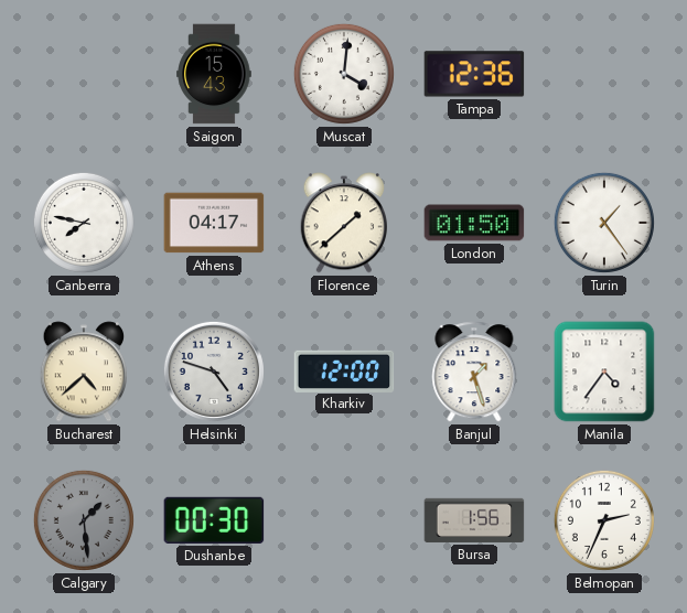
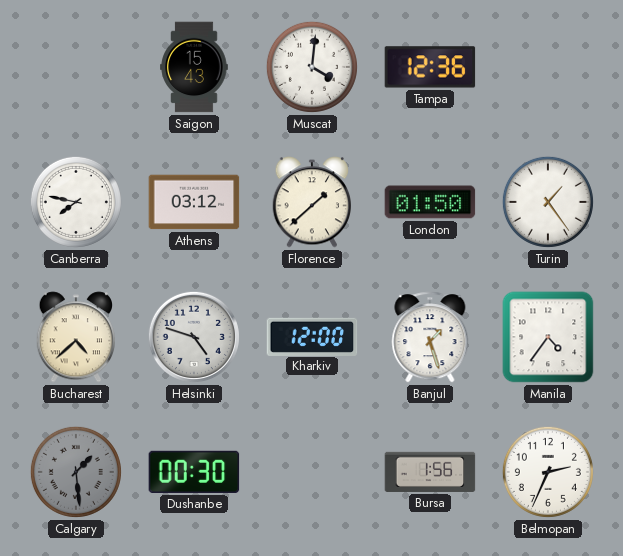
Athens: 04:17 -> 03:12
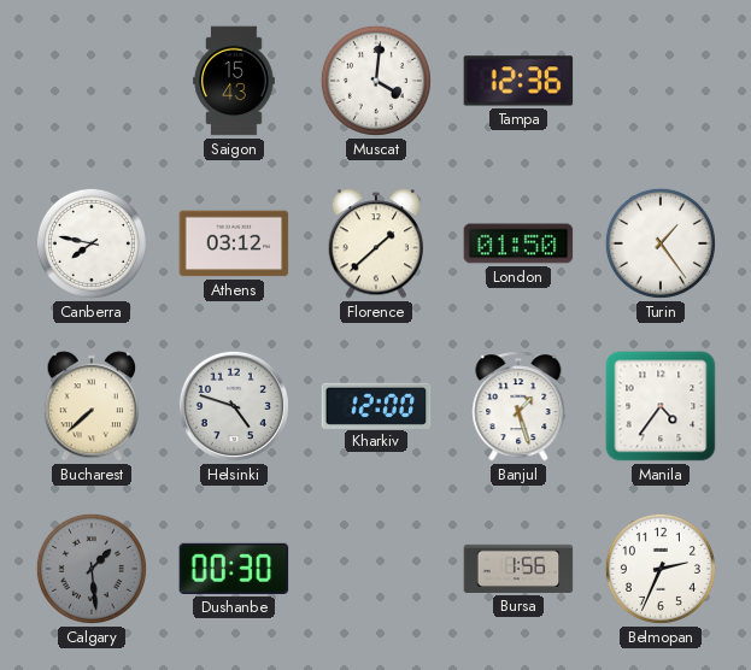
Bucharest: 4:38 -> 7:38
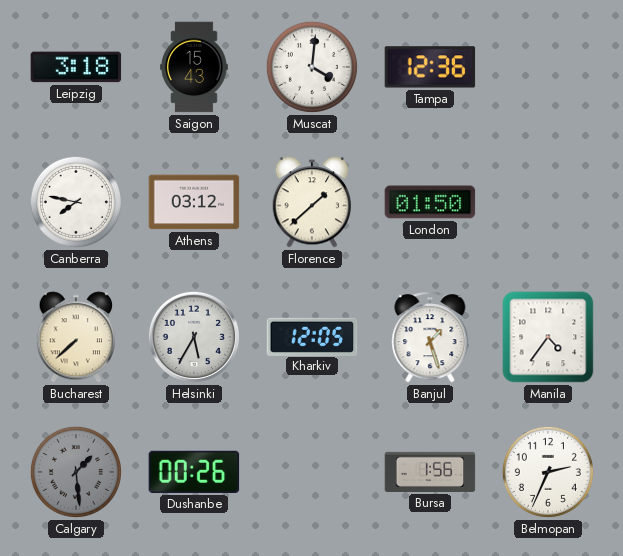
Leipzig: none -> 3:18
Turin: 1:24 -> none
Helsinki: 4:48 -> 5:35
Kharkiv: 12:00 -> 12:05
Dushanbe: 00:30 -> 00:26
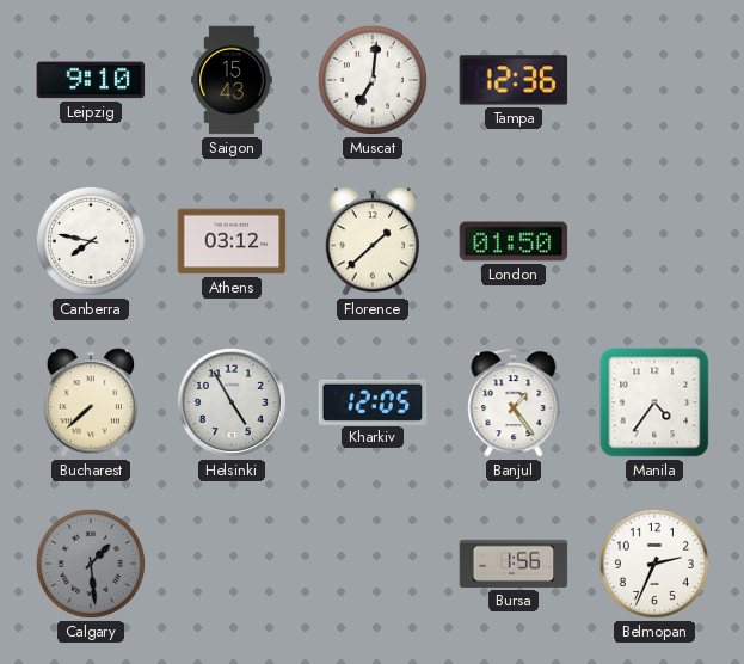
Leipzig: 3:18 -> 9:10
Muscat: 4:01 -> 7:01
Helsinki: 5:35 -> 4:55
Banjul: 1:27 -> 1:24
Dushanbe: 00:26 -> none
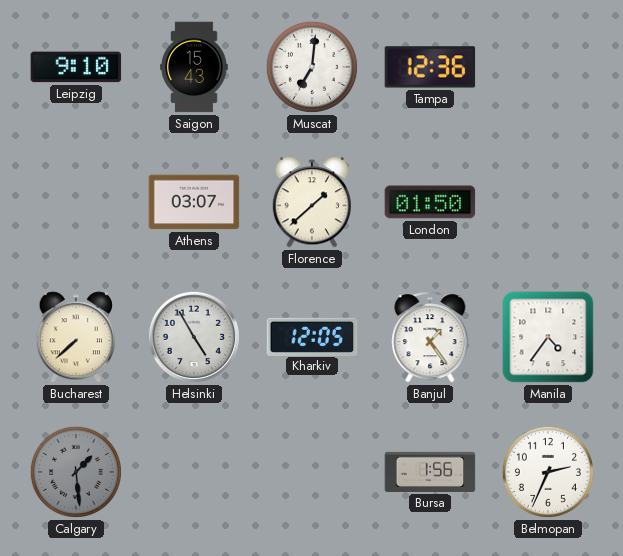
Canberra: 7:47 -> none
Athens: 03:12 -> 03:07
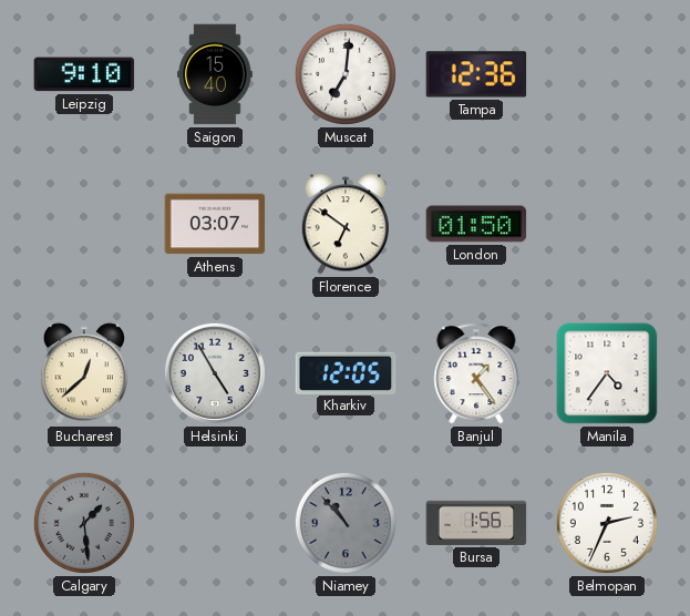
Saigon: 15:43 -> 15:40
Florence: 1:38 -> 6:51
Bucharest: 7:38 -> 12:38
Niamey: none -> 10:53
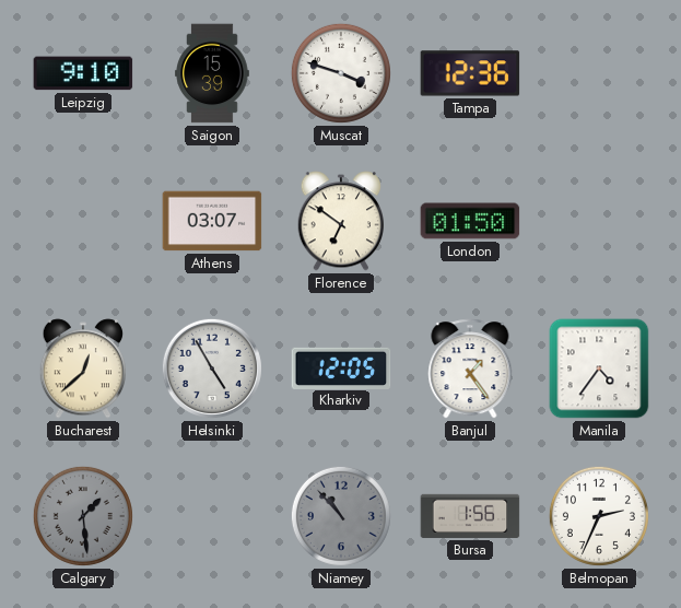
Saigon: 15:40 -> 15:39
Muscat: 7:01 -> 3:48
